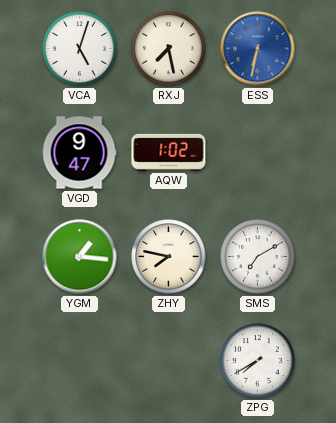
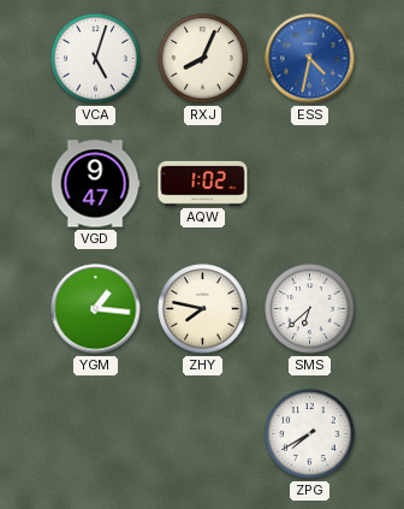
RXJ: 7:28 -> 8:04
ESS: 6:32 -> 4:32
SMS: 7:10 -> 6:38
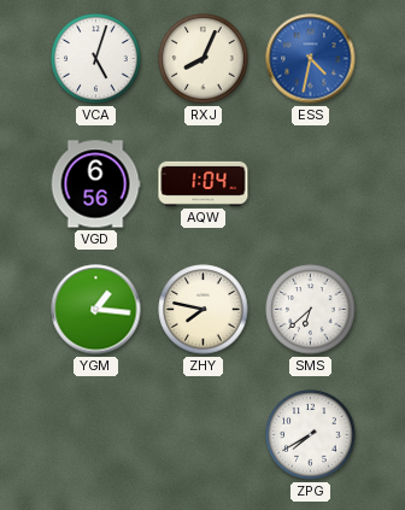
VGD: 9:47 -> 6:56
AQW: 1:02 -> 1:04
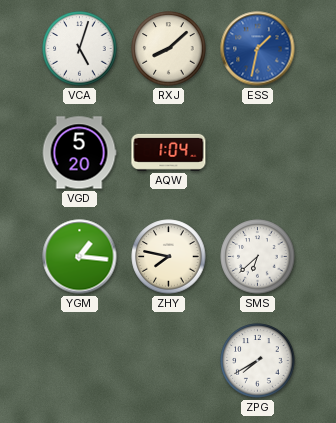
RXJ: 8:04 -> 8:08
ESS: 4:32 -> 1:32
VGD: 6:56 -> 5:20
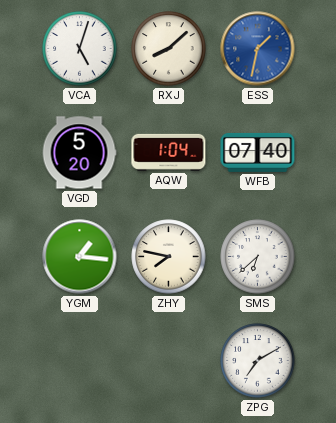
WFB: none -> 07:40
ZPG: 7:40 -> 7:10
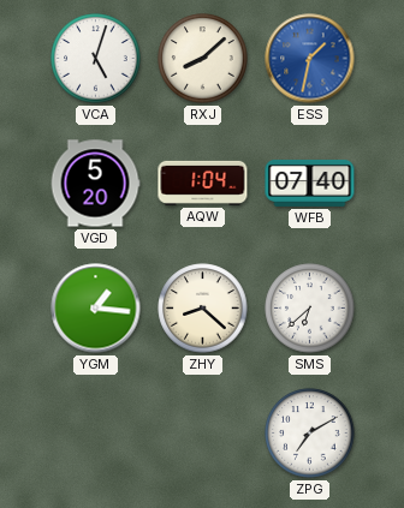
ZHY: 7:47 -> 8:22
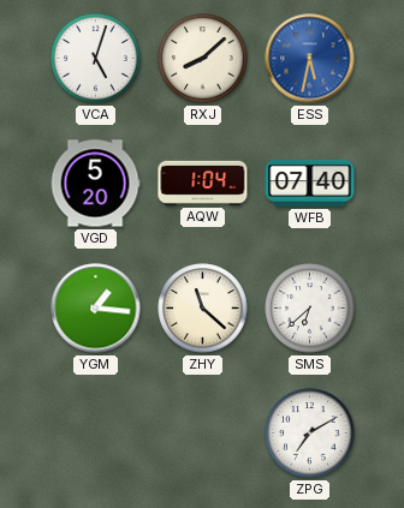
ESS: 1:32 -> 5:32
ZHY: 8:22 -> 11:22
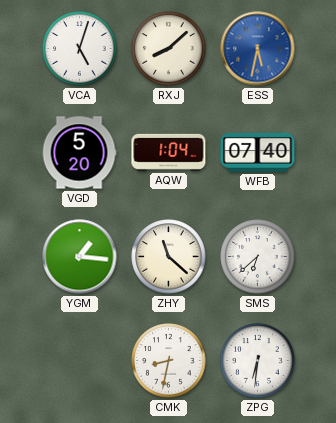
CMK: none -> 8:32
ZPG: 7:10 -> 6:31
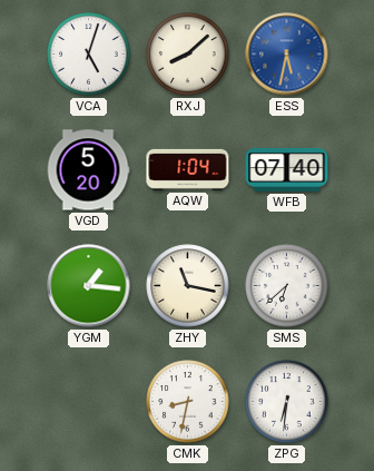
ZHY: 11:22 -> 11:17
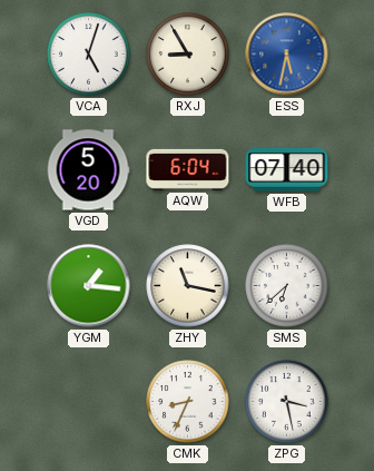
RXJ: 8:08 -> 8:55
AQW: 1:04 -> 6:04
CMK: 8:32 -> 8:34
ZPG: 6:31 -> 3:28
